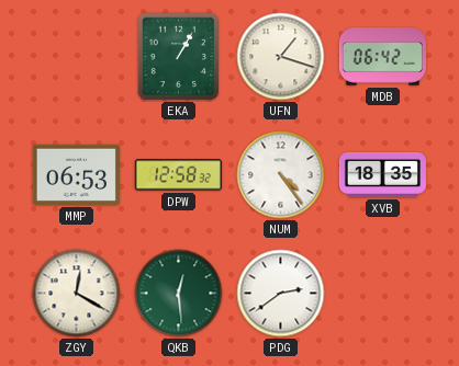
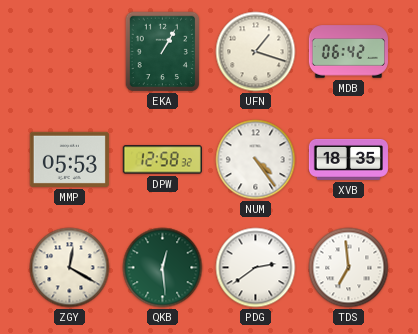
MMP: 06:53 -> 05:53
TDS: none -> 6:59
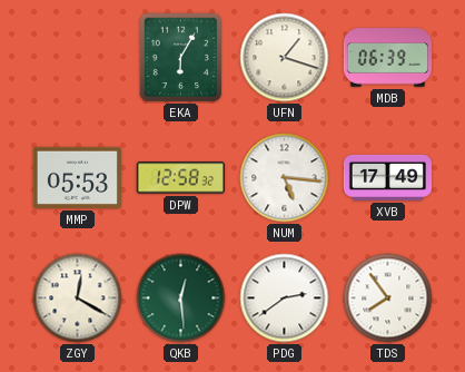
EKA: 1:05 -> 6:05
MDB: 06:42 -> 06:39
NUM: 4:24 -> 5:16
XVB: 18:35 -> 17:49
TDS: 6:59 -> 7:54
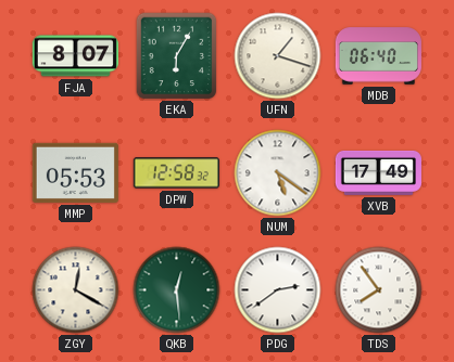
FJA: none -> 8:07
MDB: 06:39 -> 06:40
NUM: 5:16 -> 5:21
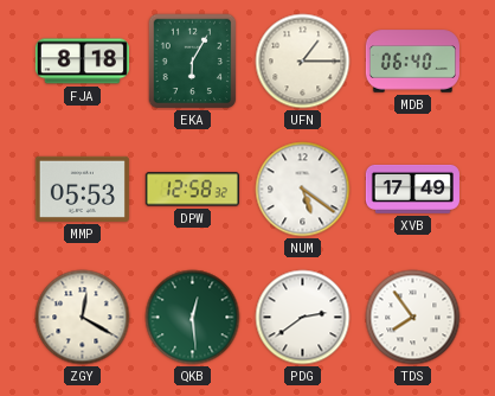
FJA: 8:07 -> 8:18
UFN: 1:18 -> 1:15
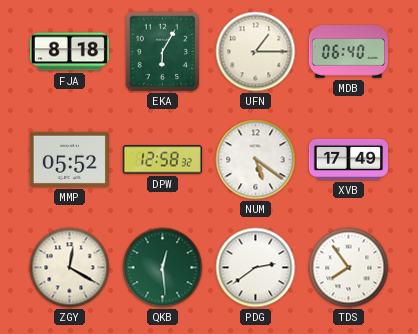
MMP: 05:53 -> 05:52
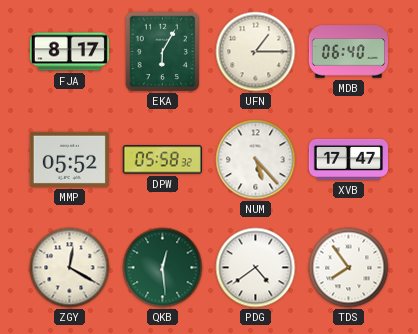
FJA: 8:18 -> 8:17
DPW: 12:58 -> 05:58
NUM: 5:21 -> 5:23
XVB: 17:49 -> 17:47
PDG: 2:39 -> 4:39
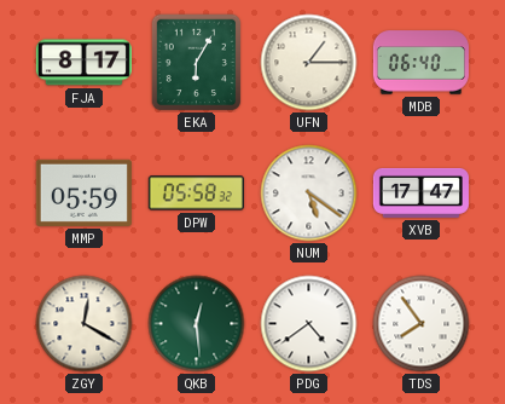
MMP: 05:52 -> 05:59
NUM: 5:23 -> 5:21
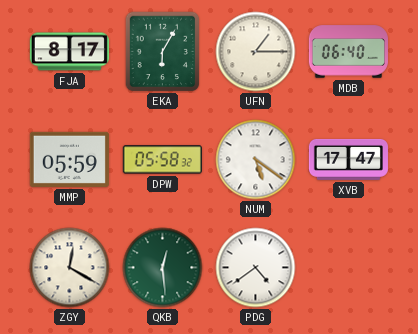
TDS: 7:54 -> none
